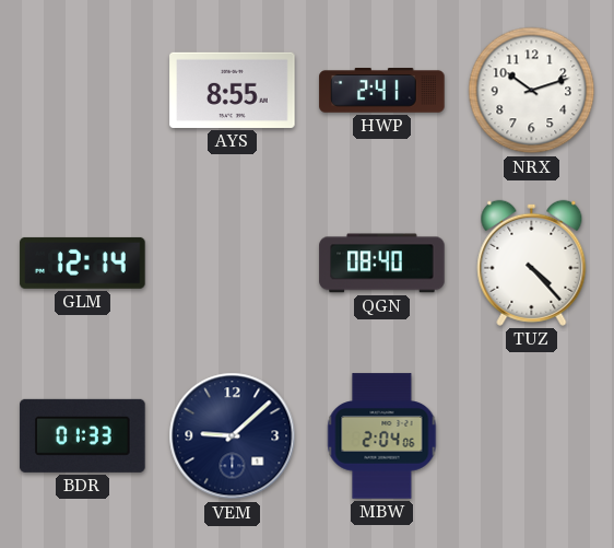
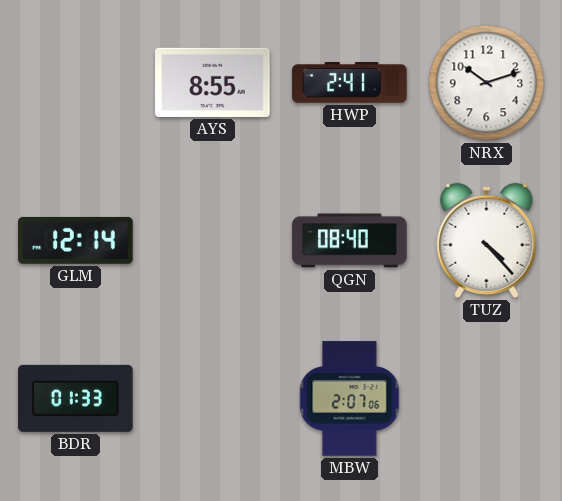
VEM: 9:08 -> none
MBW: 2:04 -> 2:07
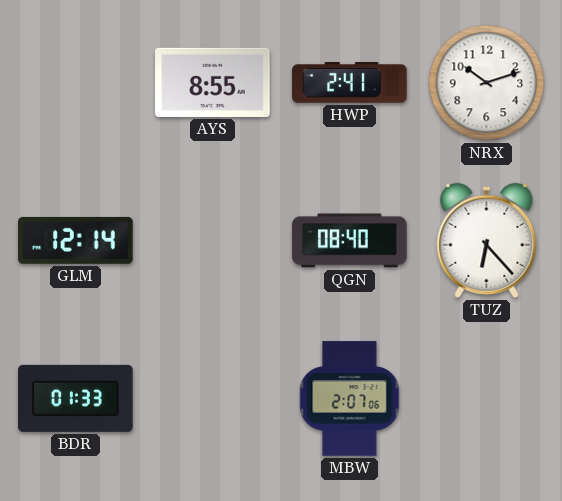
TUZ: 4:23 -> 6:23
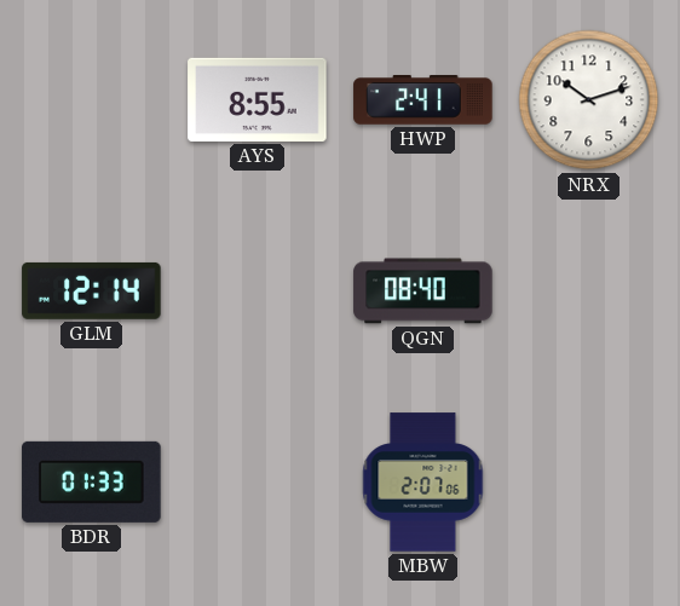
TUZ: 6:23 -> none
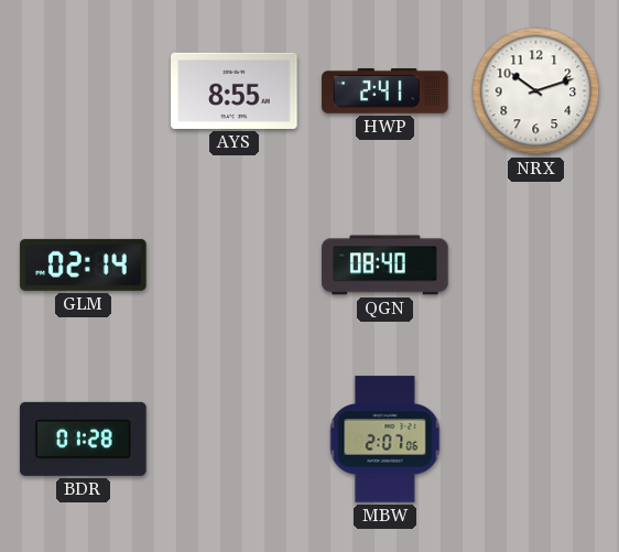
GLM: 12:14 -> 02:14
BDR: 01:33 -> 01:28
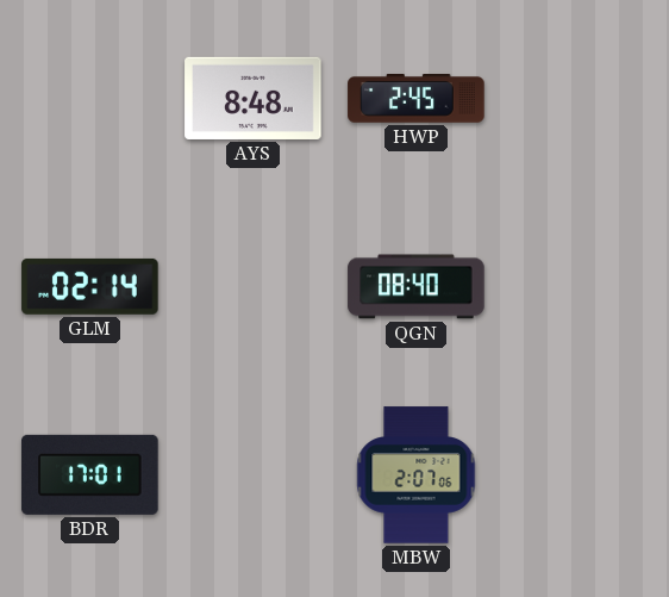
AYS: 8:55 -> 8:48
HWP: 2:41 -> 2:45
NRX: 10:12 -> none
BDR: 01:28 -> 17:01
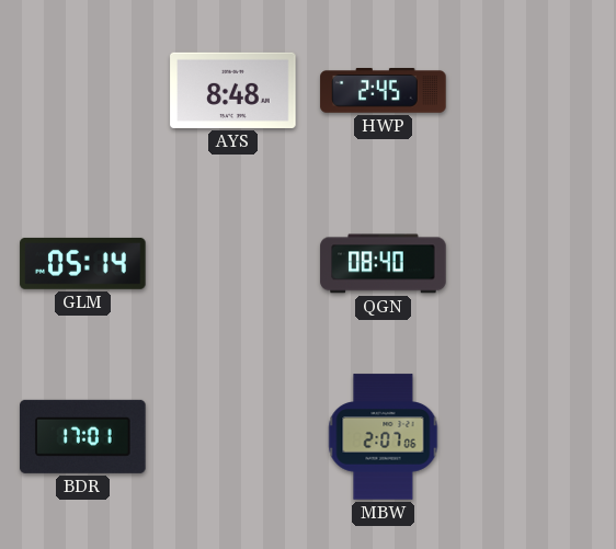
GLM: 02:14 -> 05:14
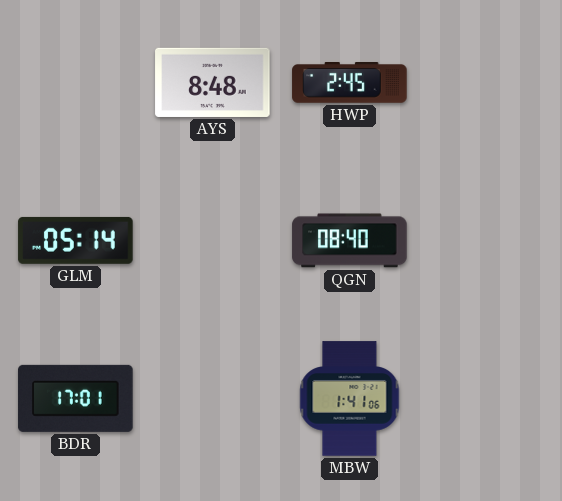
MBW: 2:07 -> 1:41
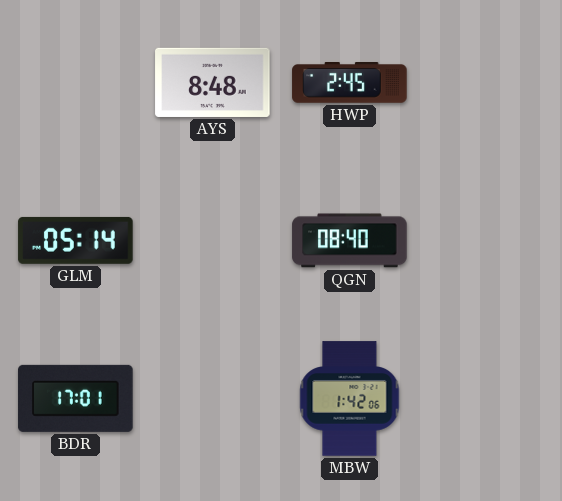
MBW: 1:41 -> 1:42
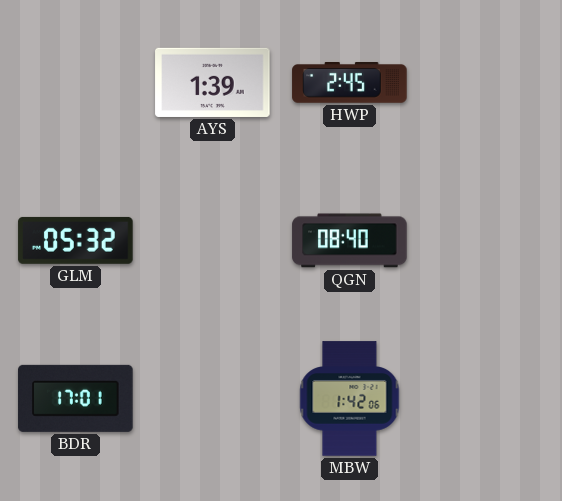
AYS: 8:48 -> 1:39
GLM: 05:14 -> 05:32
